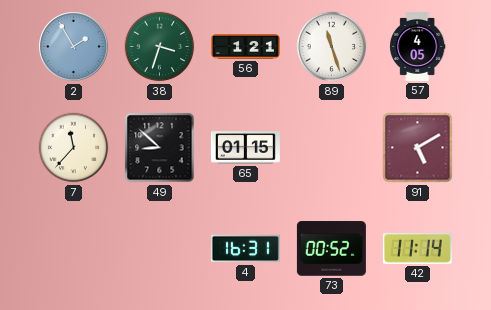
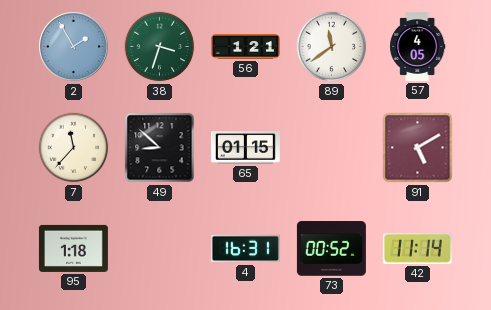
89: 11:27 -> 11:39
95: none -> 1:18
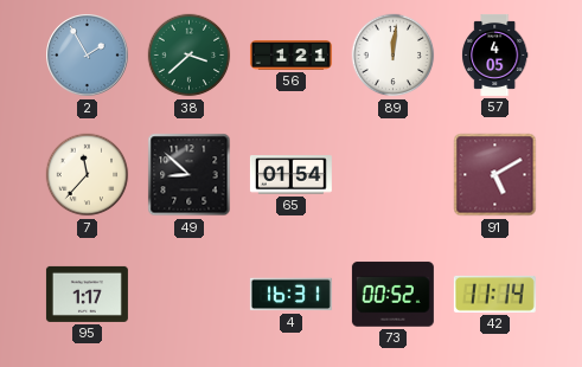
38: 3:33 -> 3:38
89: 11:39 -> 12:01
65: 01:15 -> 01:54
95: 1:18 -> 1:17
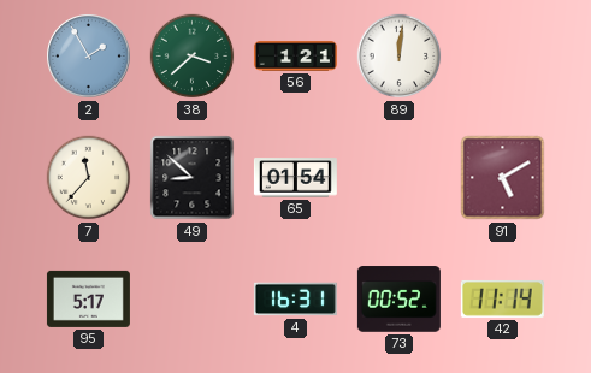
57: 4:05 -> none
95: 1:17 -> 5:17
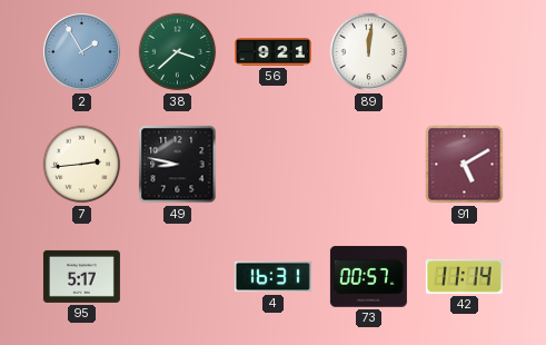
56: 1:21 -> 9:21
7: 11:37 -> 2:44
49: 8:52 -> 8:47
65: 01:54 -> none
73: 00:52 -> 00:57
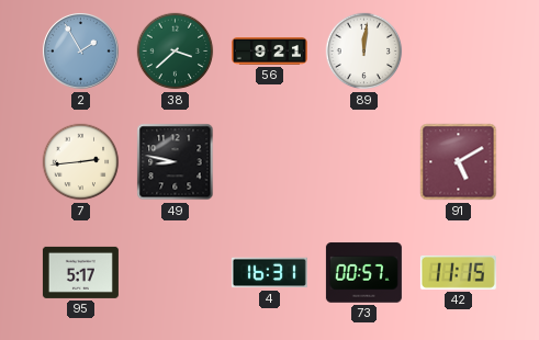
42: 11:14 -> 11:15
